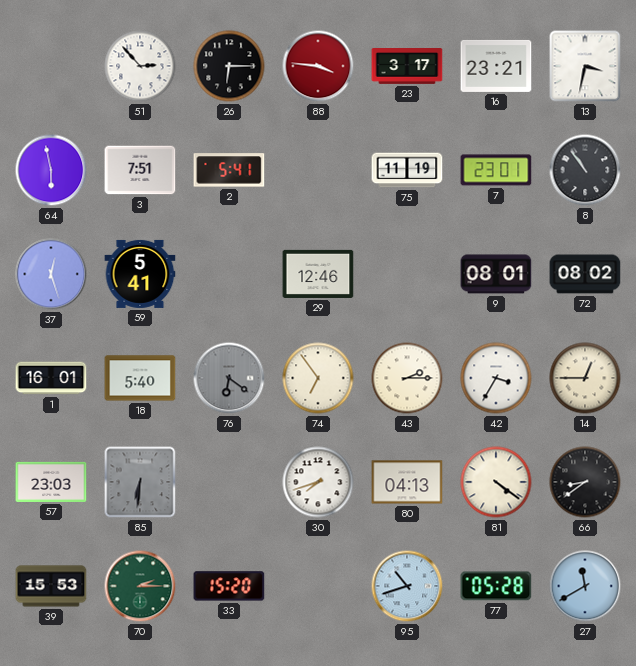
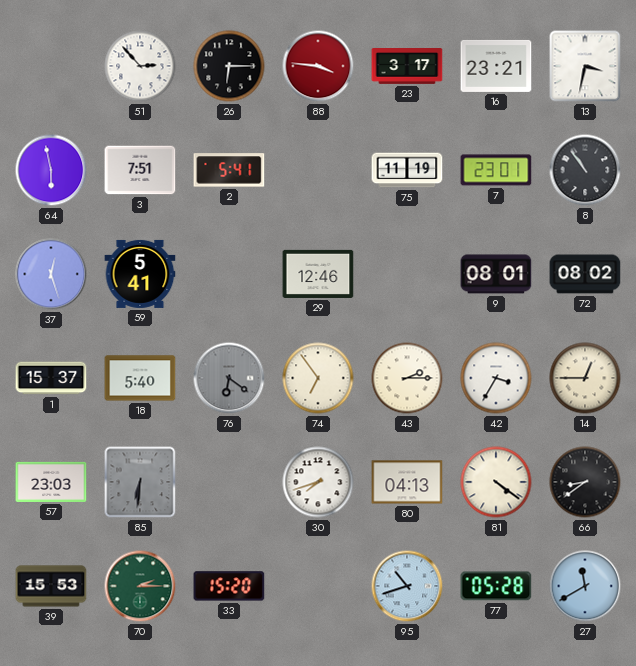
1: 16:01 -> 15:37
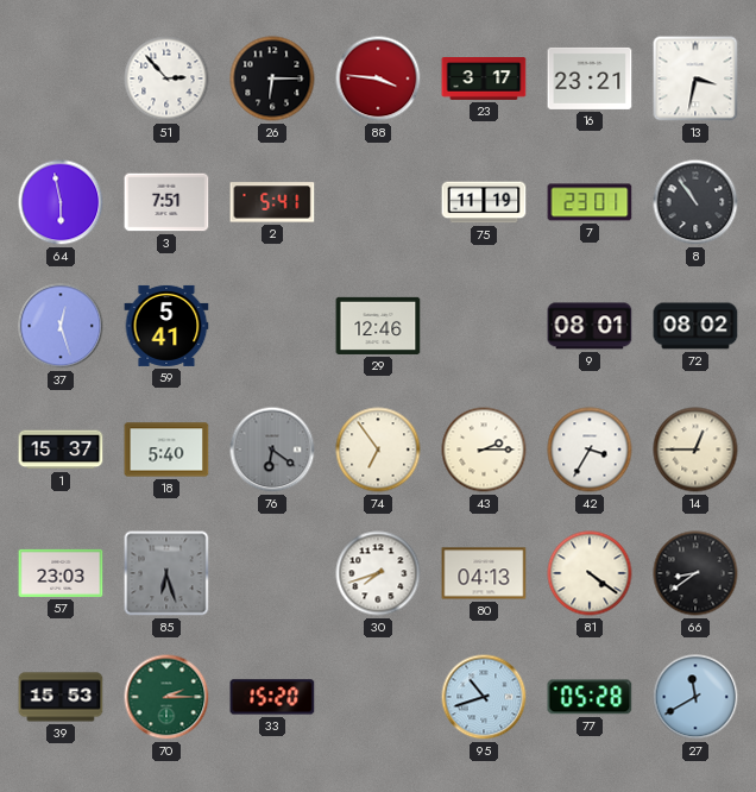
85: 6:31 -> 6:27
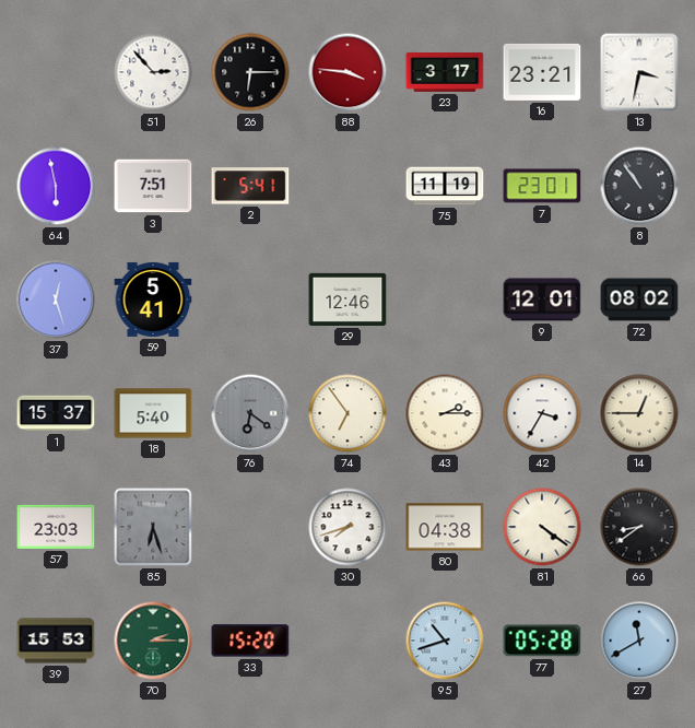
9: 08:01 -> 12:01
80: 04:13 -> 04:38
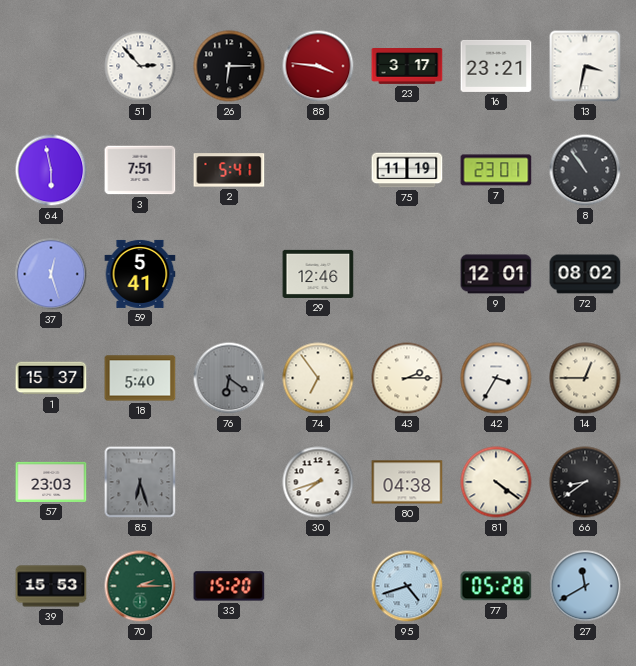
95: 10:42 -> 4:42
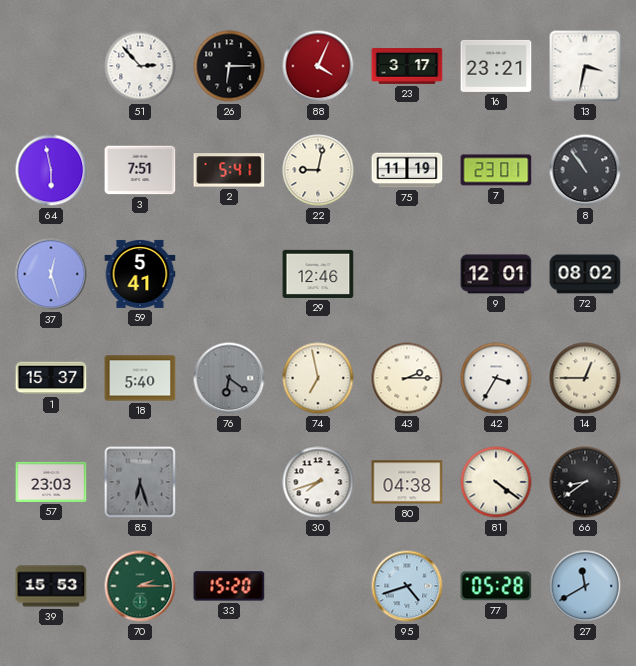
88: 3:46 -> 4:04
22: none -> 9:02
74: 6:54 -> 6:58
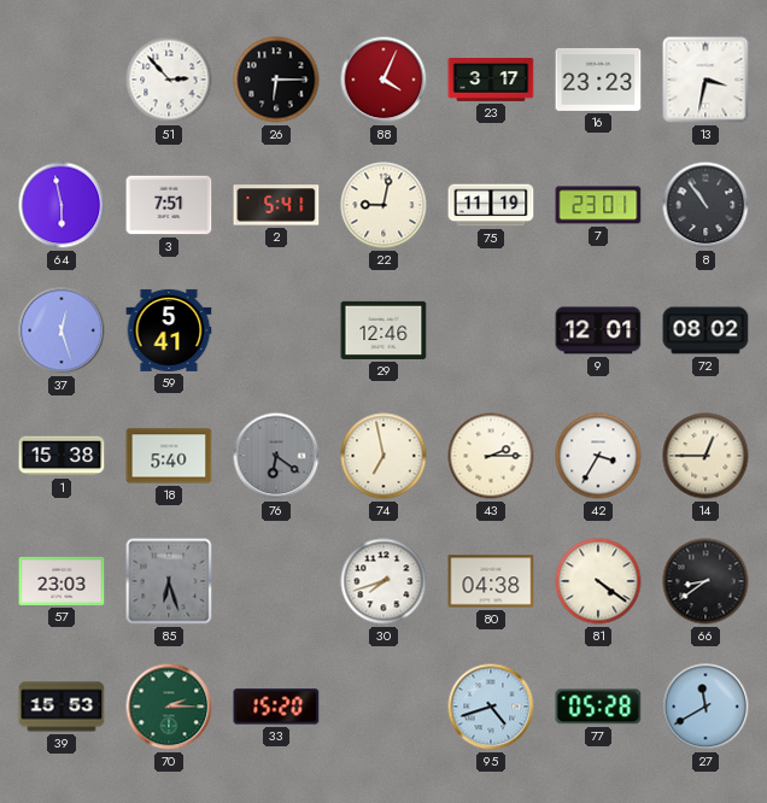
16: 23:21 -> 23:23
1: 15:37 -> 15:38
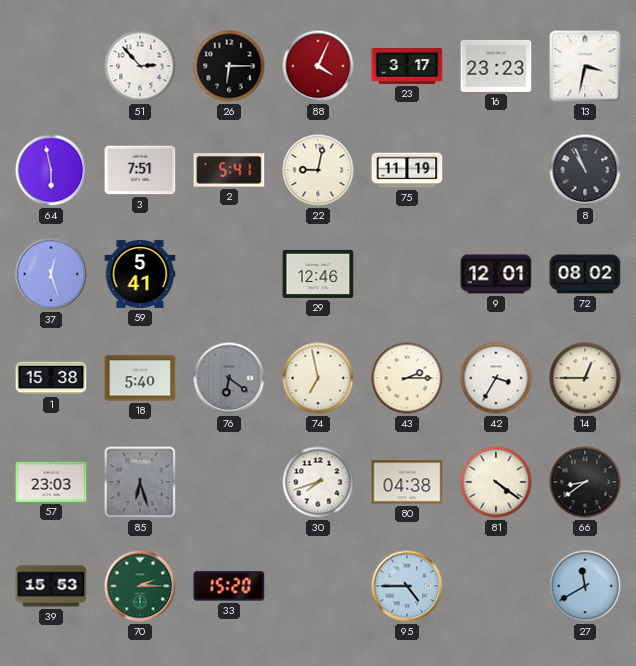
7: 23:01 -> none
8: 10:54 -> 10:56
95: 4:42 -> 4:45
77: 05:28 -> none
